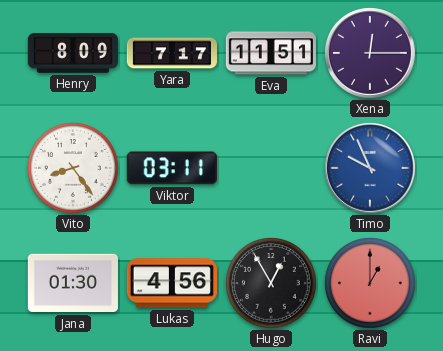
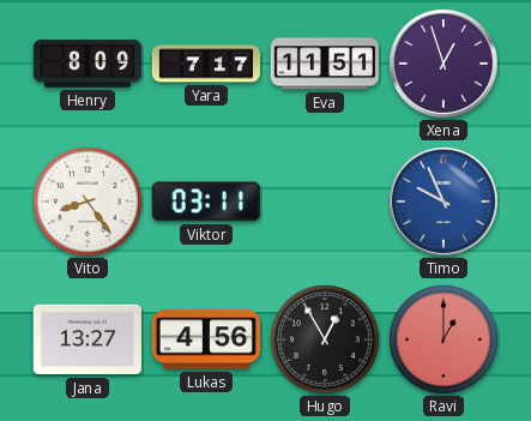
Xena: 12:15 -> 12:57
Jana: 01:30 -> 13:27
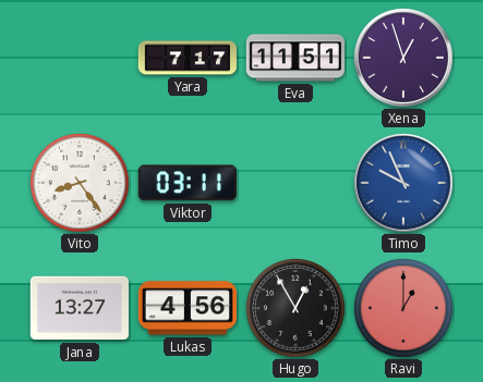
Henry: 8:09 -> none
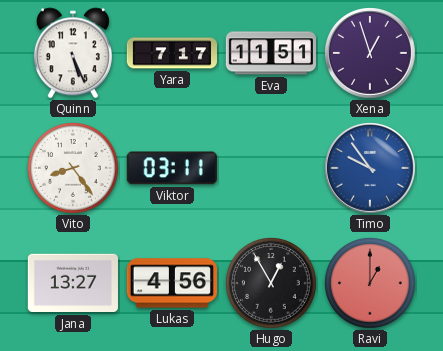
Quinn: none -> 5:26
Timo: 9:56 -> 9:54
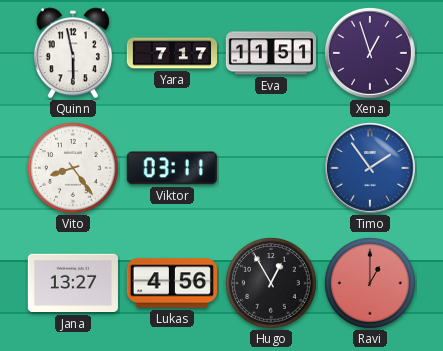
Quinn: 5:26 -> 5:58
Timo: 9:54 -> 1:54
